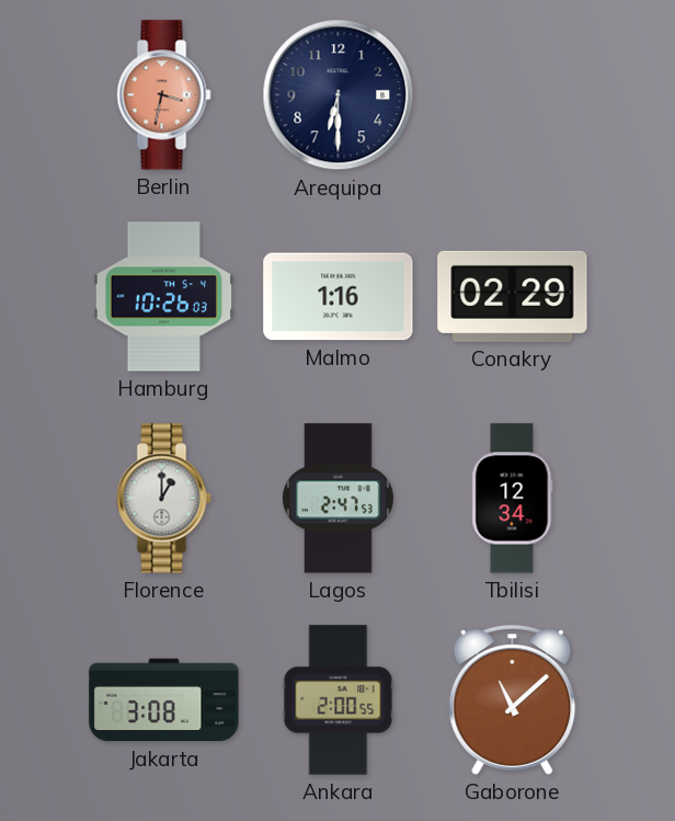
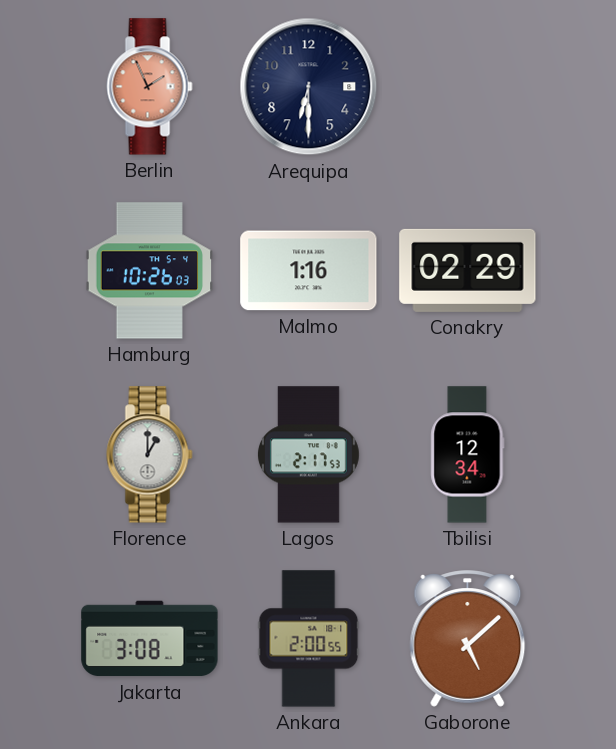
Berlin: 3:32 -> 1:56
Lagos: 2:47 -> 2:17
Gaborone: 11:08 -> 5:08
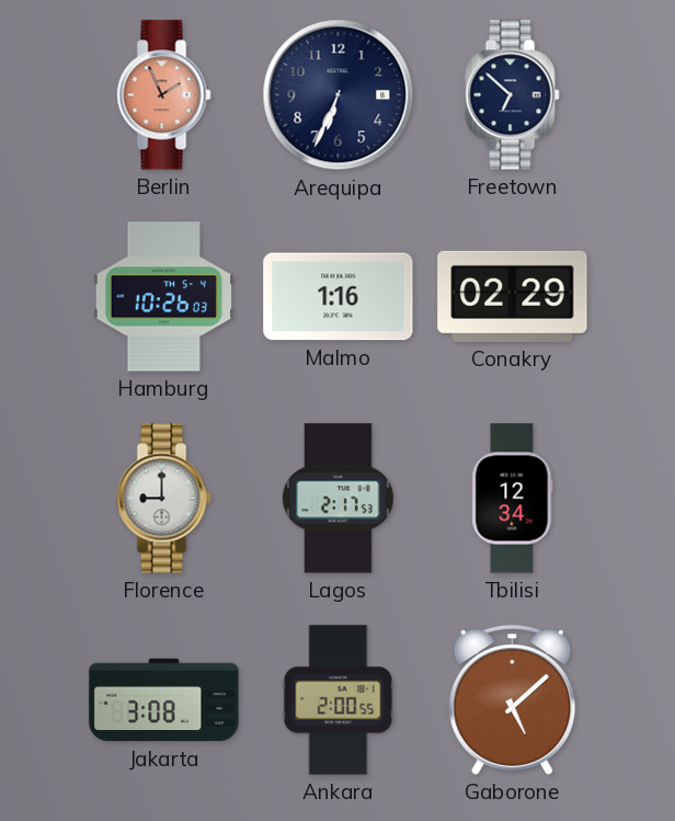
Arequipa: 6:30 -> 6:34
Freetown: none -> 6:52
Florence: 1:00 -> 9:00
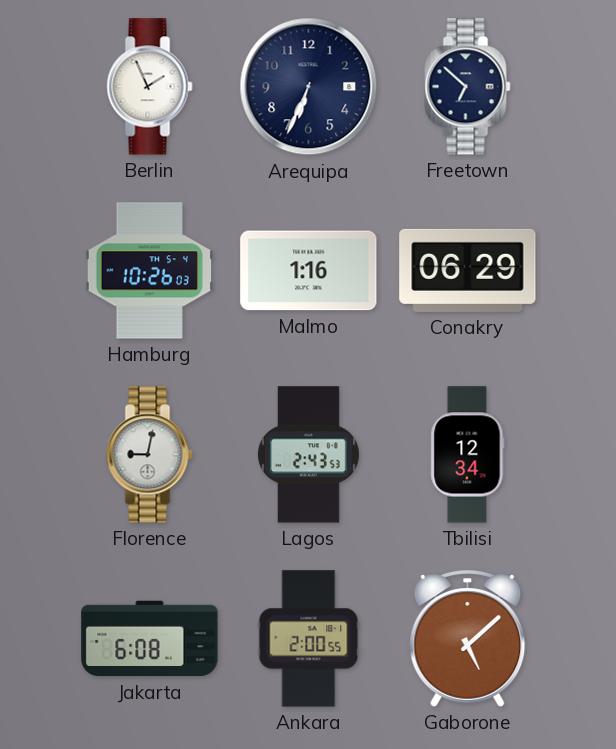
Berlin dial: salmon -> white
Conakry: 02:29 -> 06:29
Florence: 9:00 -> 9:02
Lagos: 2:17 -> 2:43
Jakarta: 3:08 -> 6:08
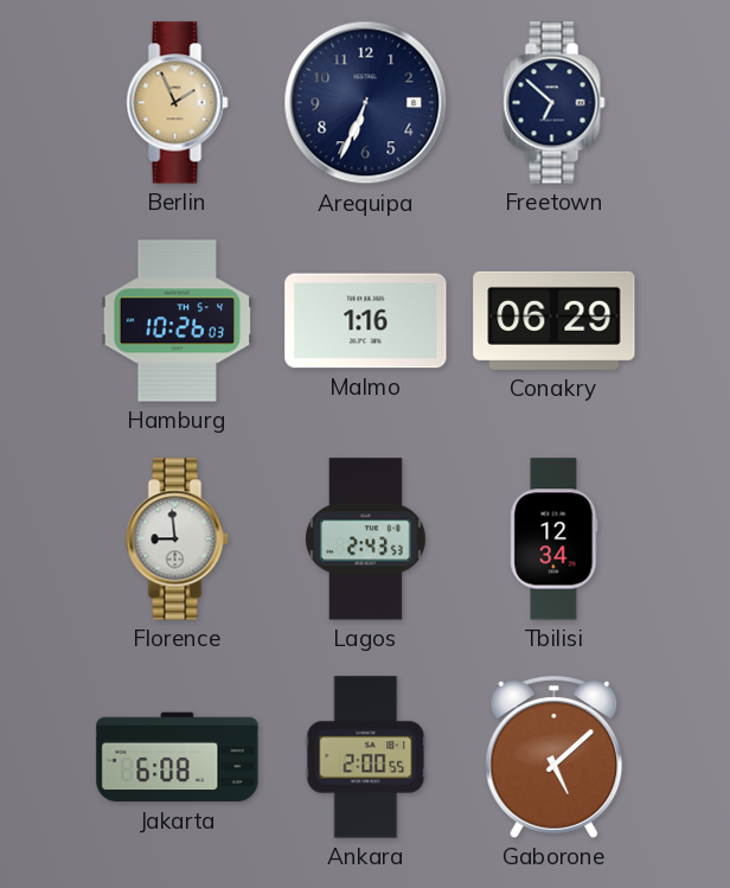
Berlin dial: white -> champagne
Florence: 9:02 -> 8:59
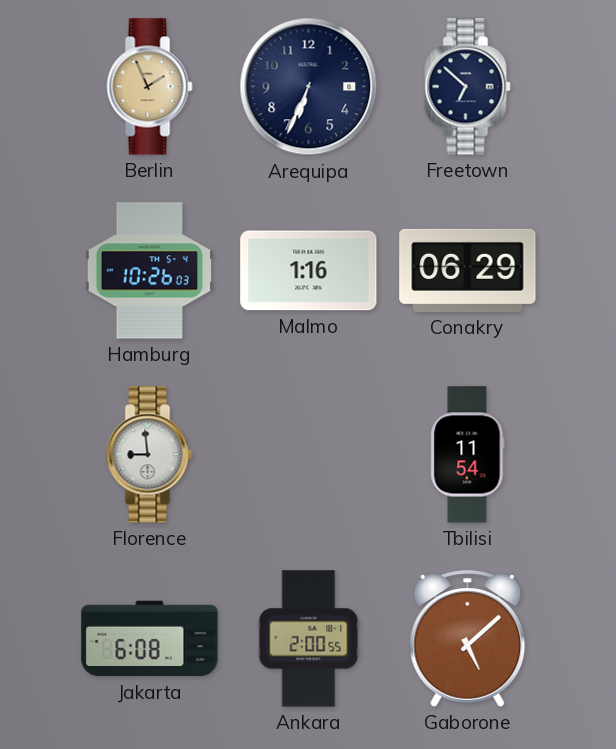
Lagos: 2:43 -> none
Tbilisi: 12:34 -> 11:54
